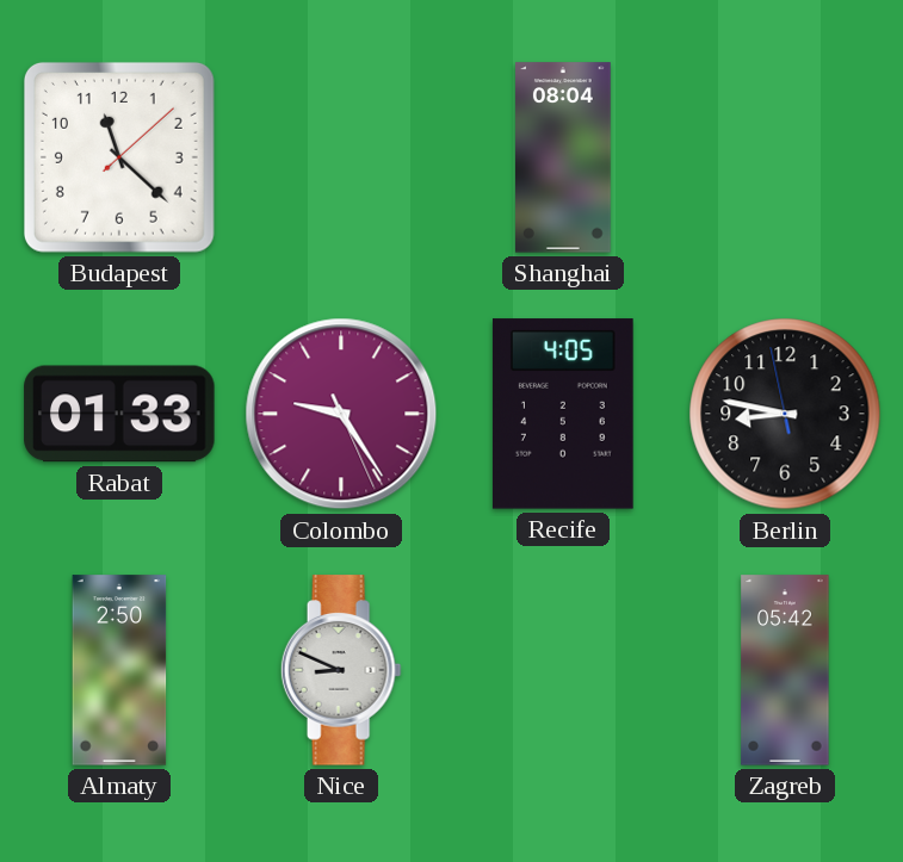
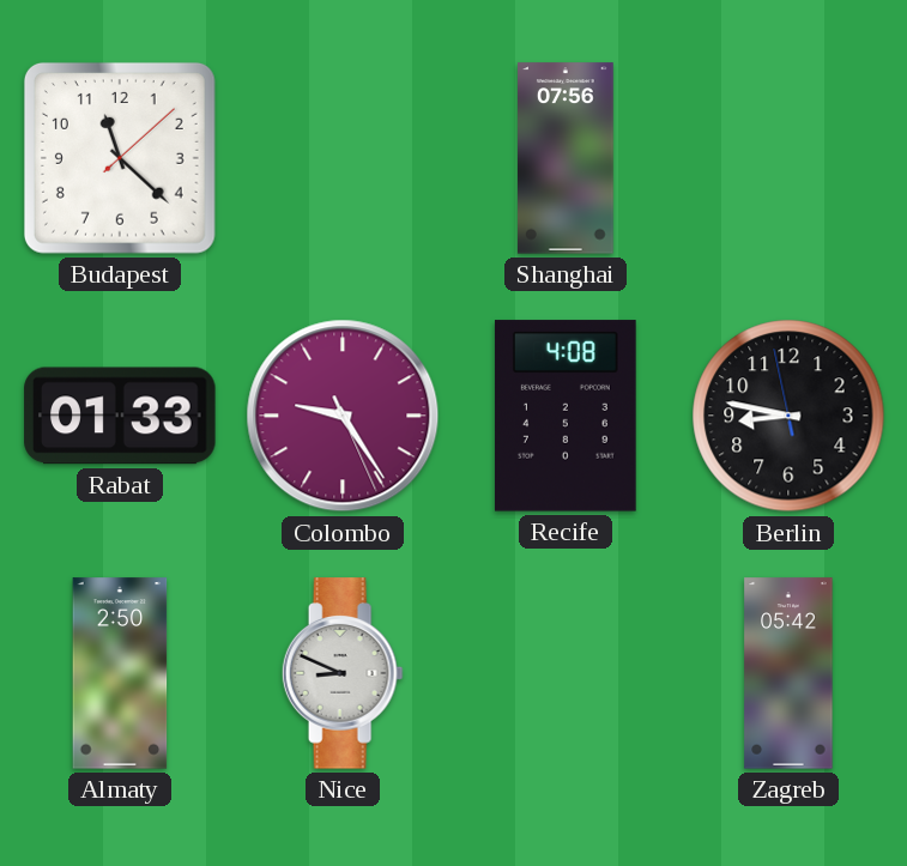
Shanghai: 08:04 -> 07:56
Recife: 4:05 -> 4:08
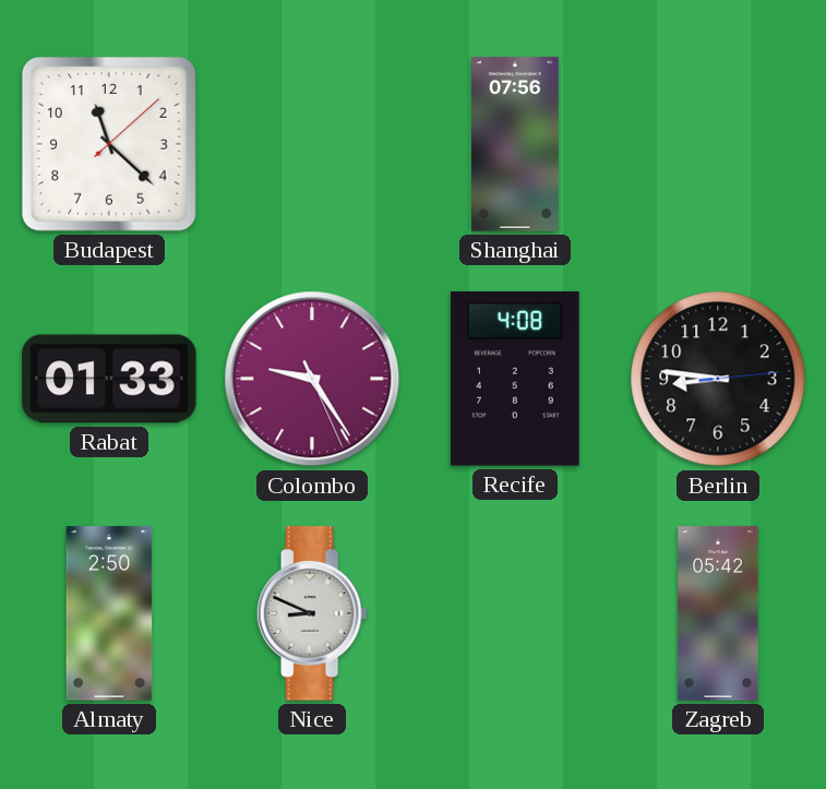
Berlin: 8:46:58 -> 8:46:14
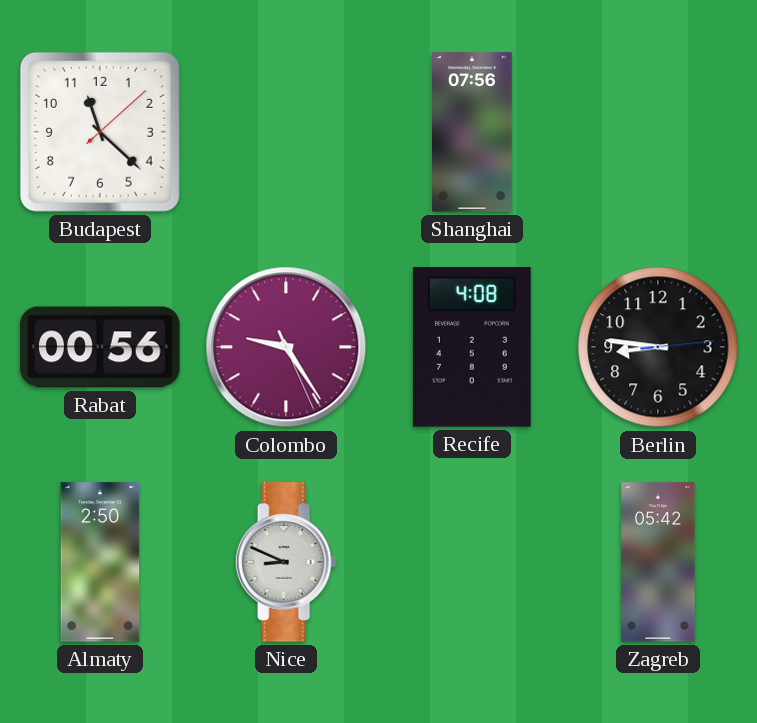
Rabat: 01:33 -> 00:56
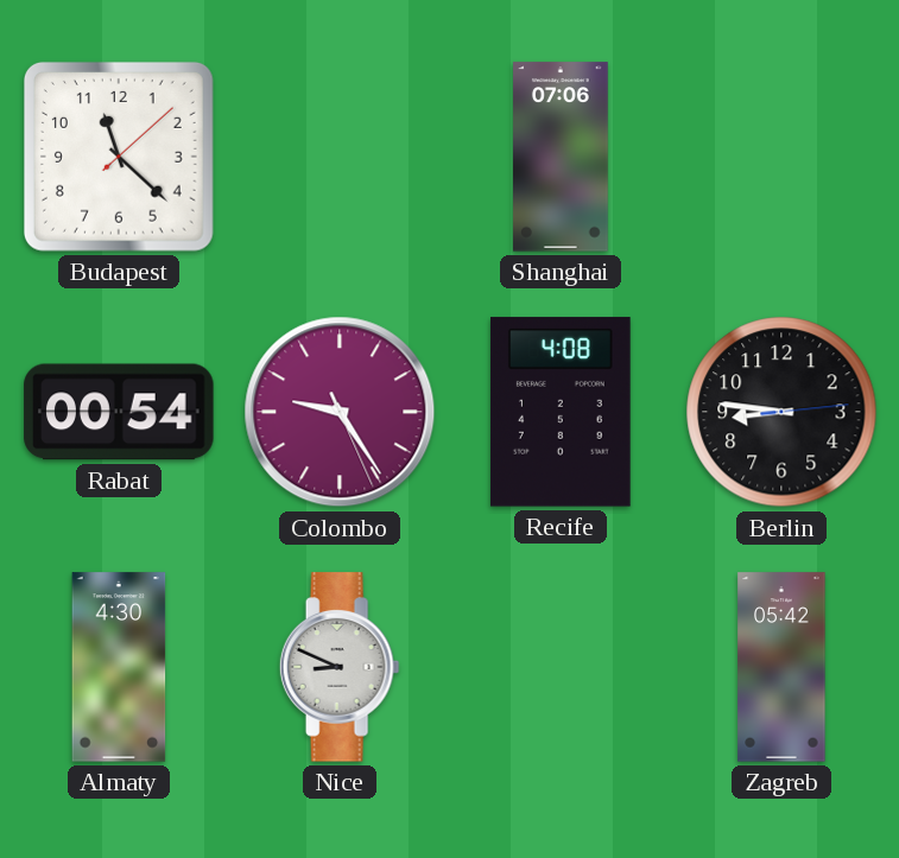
Shanghai: 07:56 -> 07:06
Rabat: 00:56 -> 00:54
Almaty: 2:50 -> 4:30
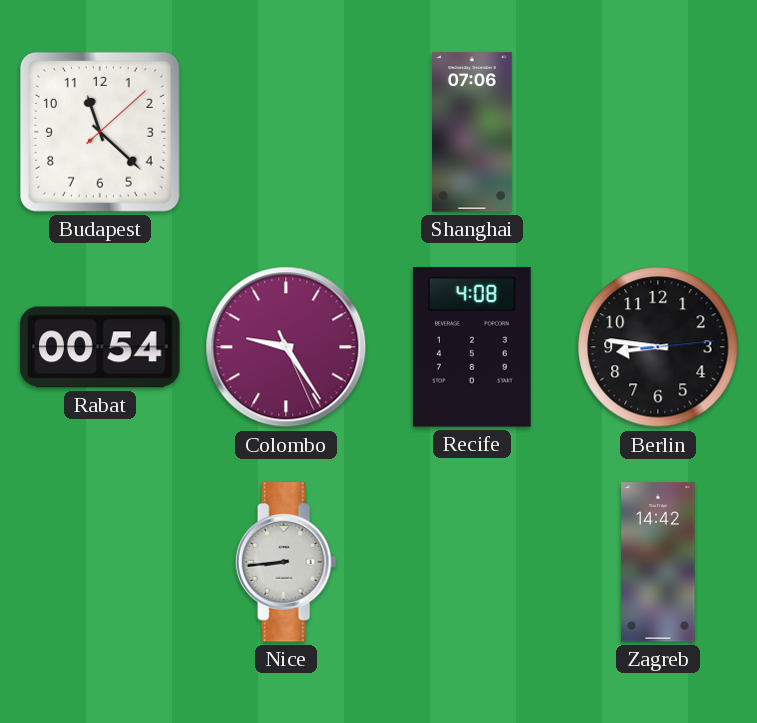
Almaty: 4:30 -> none
Nice: 8:49 -> 8:44
Zagreb: 05:42 -> 14:42
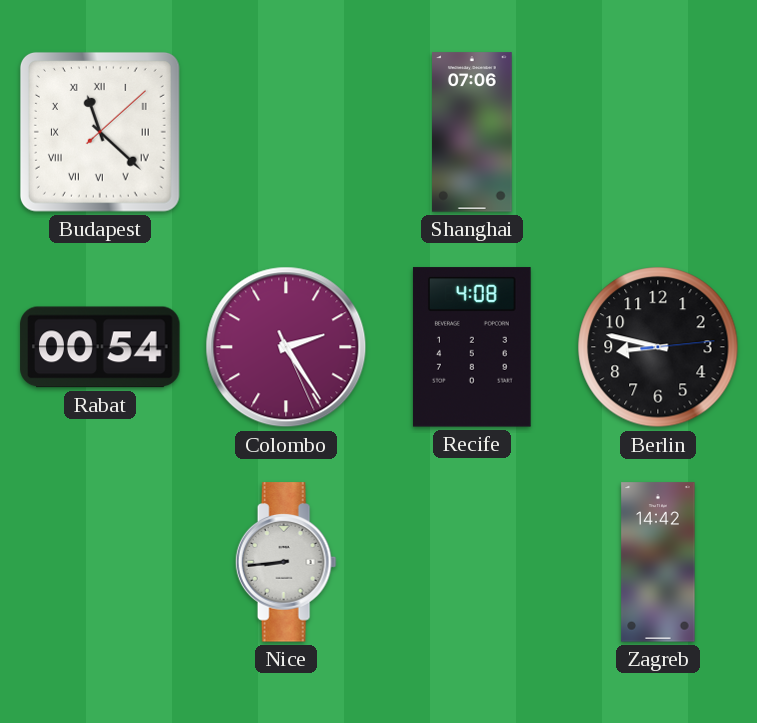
Budapest numerals: Arabic -> Roman
Colombo: 9:24 -> 2:24
Berlin: 8:46 -> 8:47
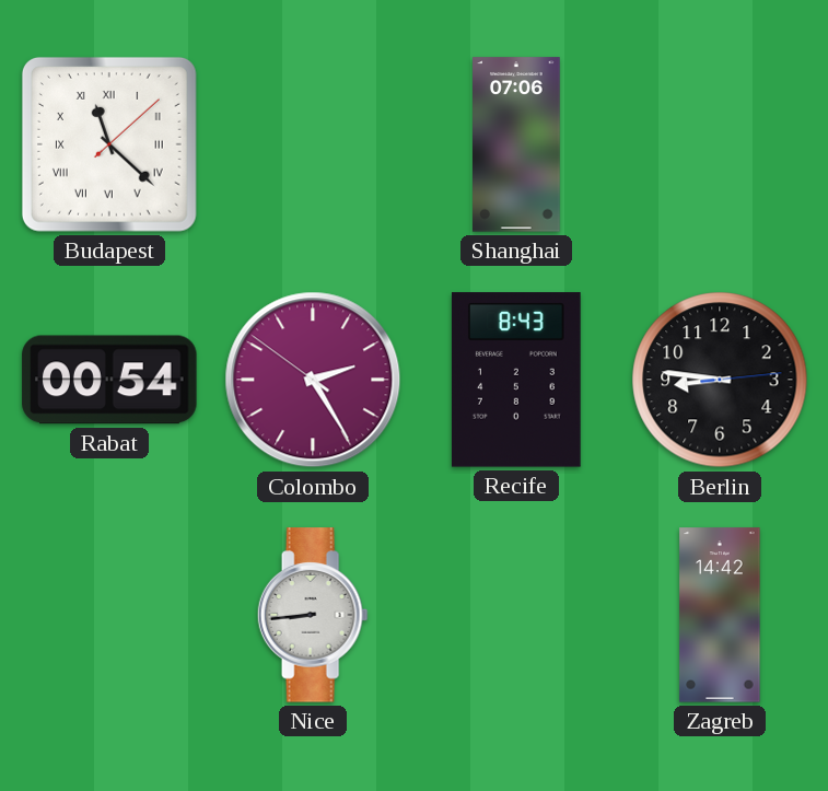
Colombo: 2:24:26 -> 2:24:51
Recife: 4:08 -> 8:43
Berlin: 8:47 -> 8:46
